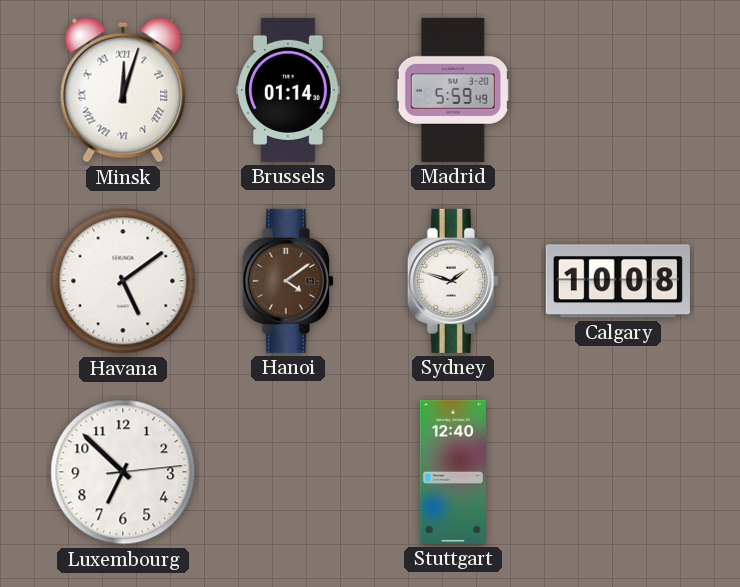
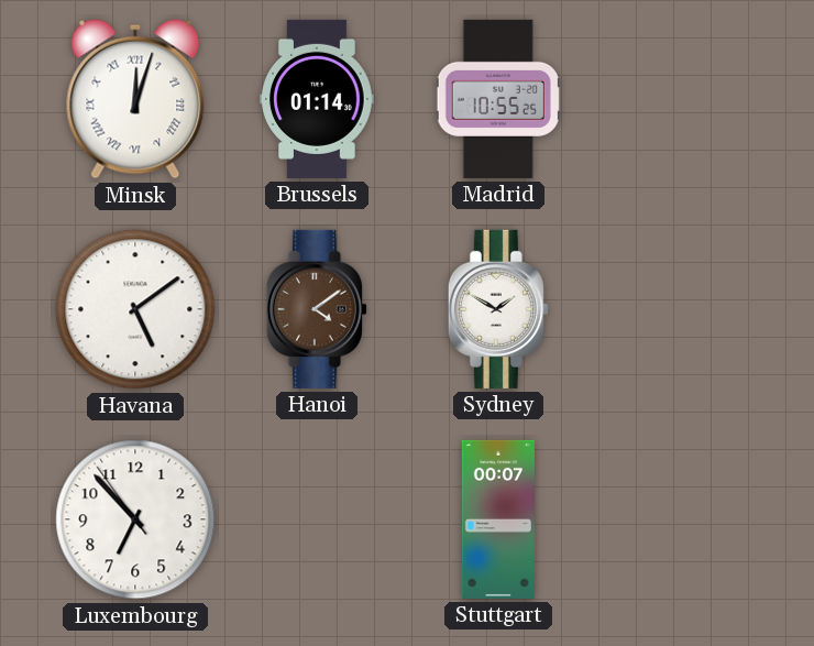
Madrid: 5:59 -> 10:55
Sydney: 1:48 -> 1:50
Calgary: 10:08 -> none
Luxembourg: 6:52:14 -> 6:52:54
Stuttgart: 12:40 -> 00:07
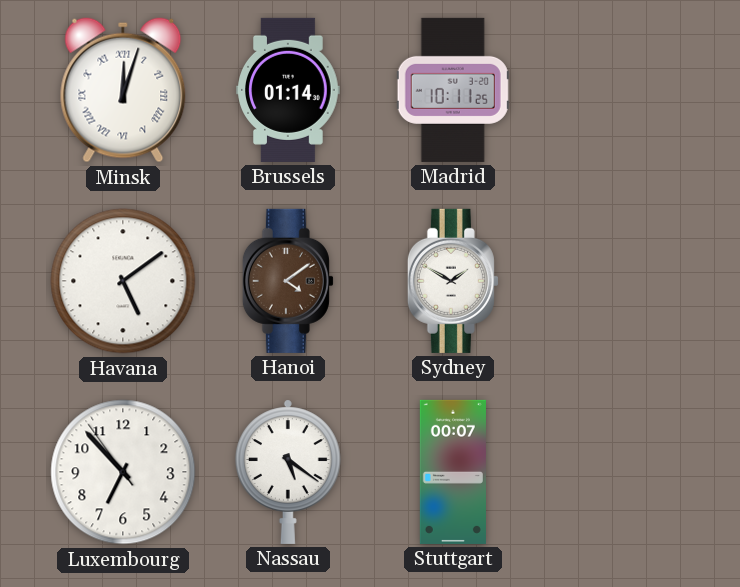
Madrid: 10:55 -> 10:11
Nassau: none -> 5:21
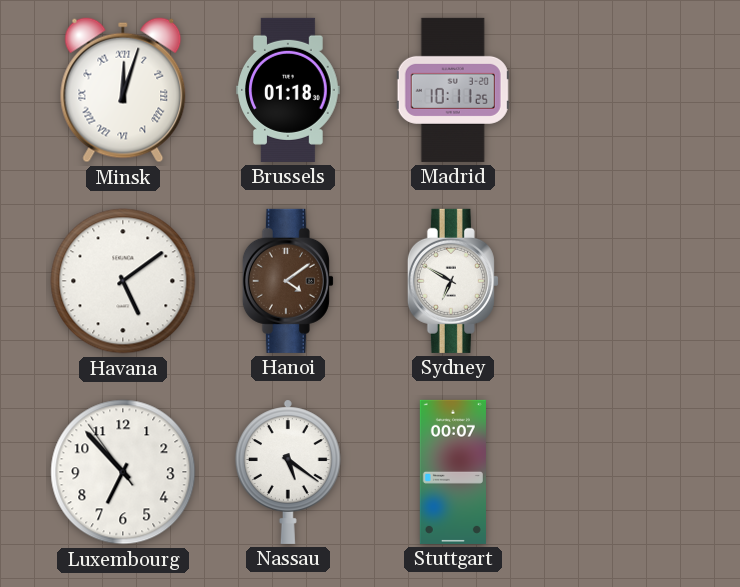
Brussels: 01:14 -> 01:18
Sydney: 1:50 -> 6:50
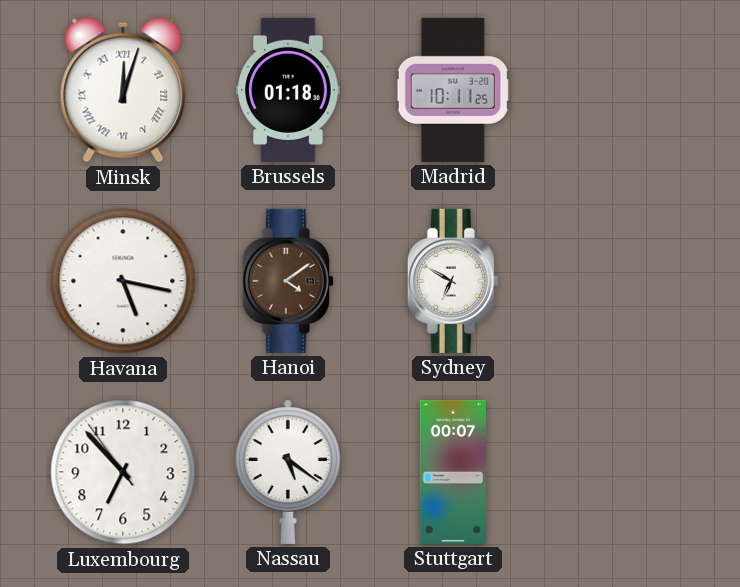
Havana: 5:09 -> 5:17
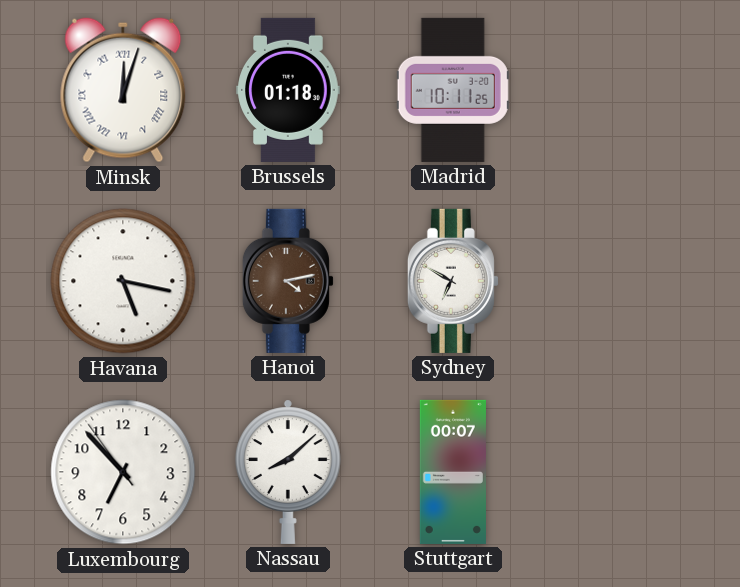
Hanoi: 4:09 -> 4:13
Nassau: 5:21 -> 8:08
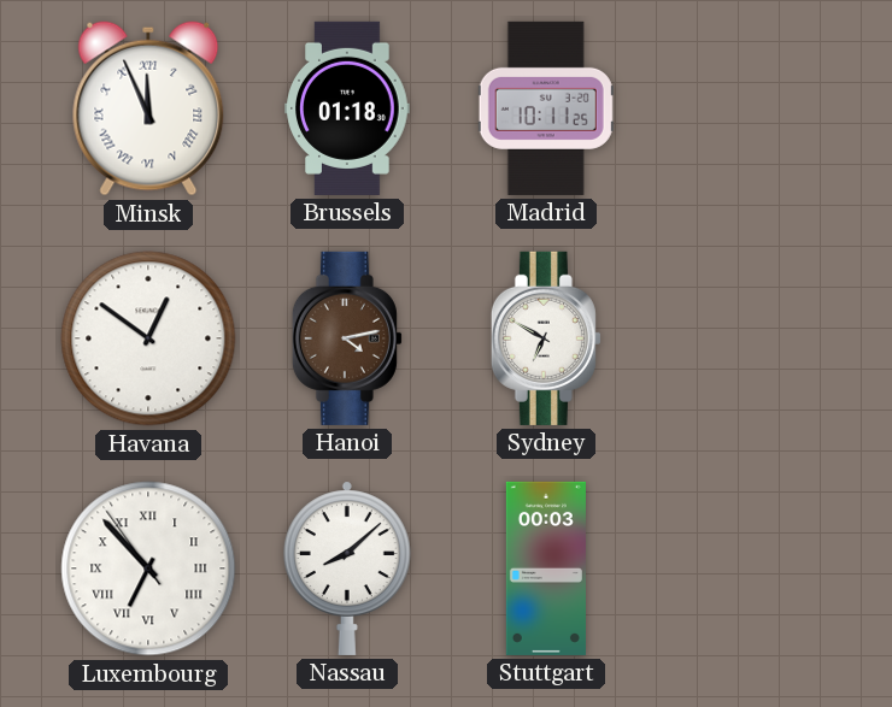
Minsk: 12:03 -> 11:56
Havana: 5:17 -> 12:51
Luxembourg numerals: Arabic -> Roman
Stuttgart: 00:07 -> 00:03
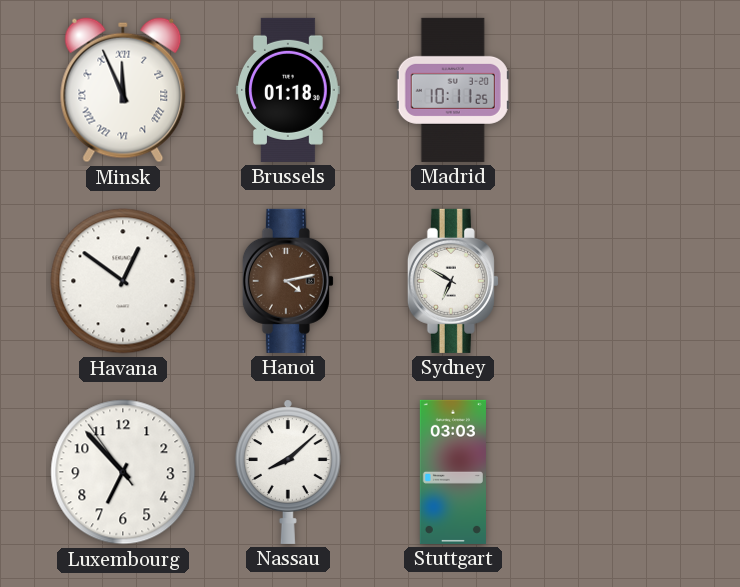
Luxembourg numerals: Roman -> Arabic
Stuttgart: 00:03 -> 03:03
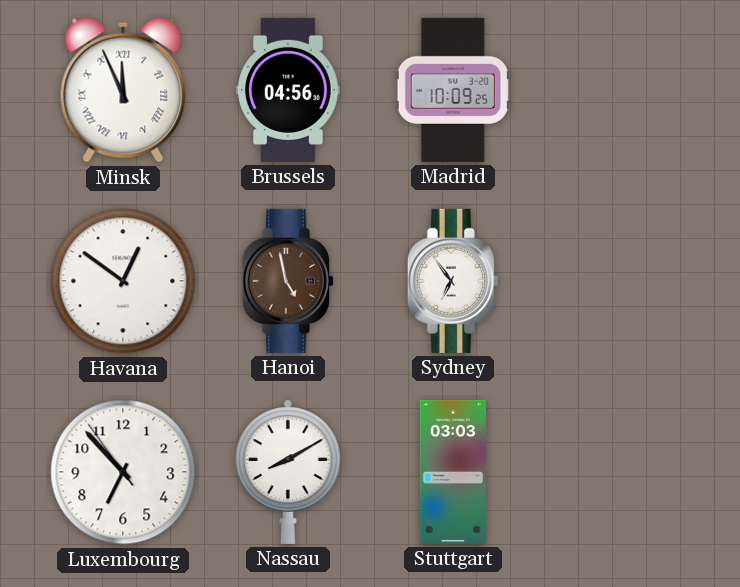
Brussels: 01:18 -> 04:56
Madrid: 10:11 -> 10:09
Hanoi: 4:13 -> 4:58
Sydney: 6:50 -> 6:54
Nassau: 8:08 -> 8:10
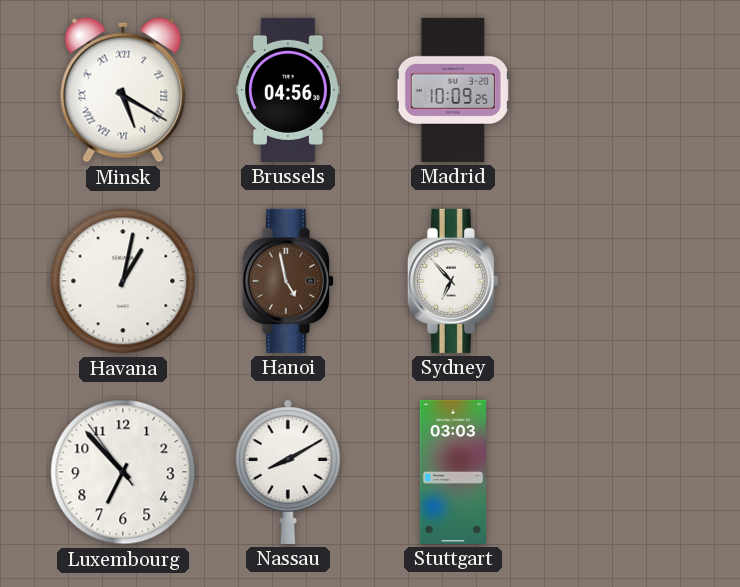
Minsk: 11:56 -> 5:20
Havana: 12:51 -> 1:02
Sydney: 6:54 -> 6:53
